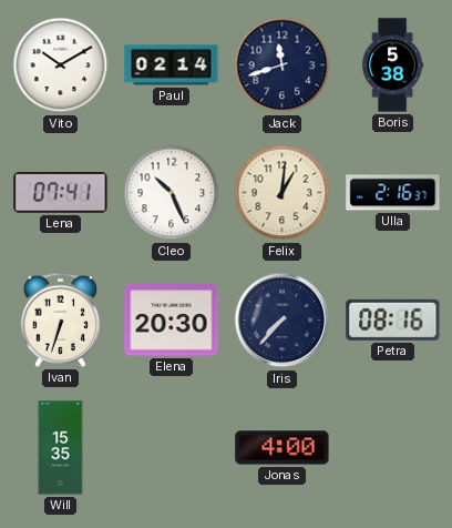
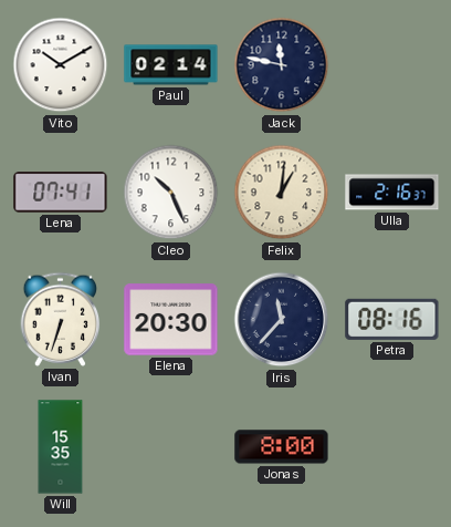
Jack: 11:42 -> 11:47
Boris: 5:38 -> none
Iris: 7:37 -> 11:37
Jonas: 4:00 -> 8:00
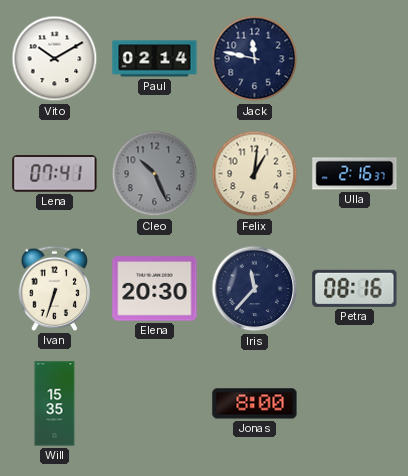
Cleo dial: white -> grey
